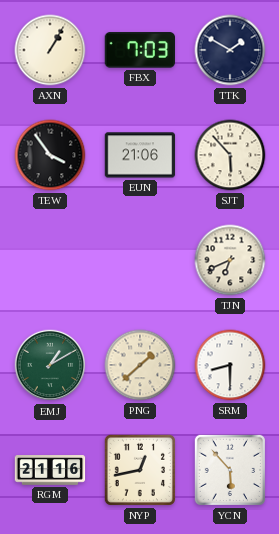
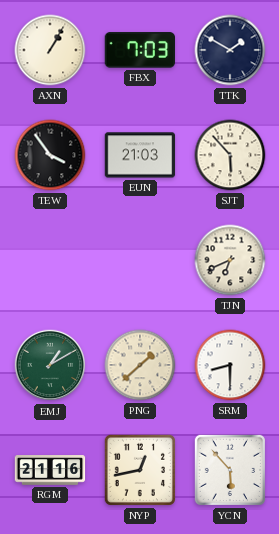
EUN: 21:06 -> 21:03
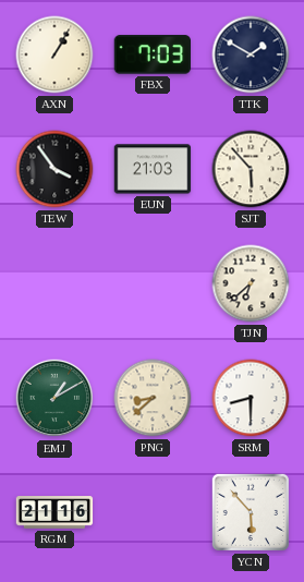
TJN: 6:41 -> 6:38
PNG: 1:38 -> 8:38
NYP: 12:43 -> none
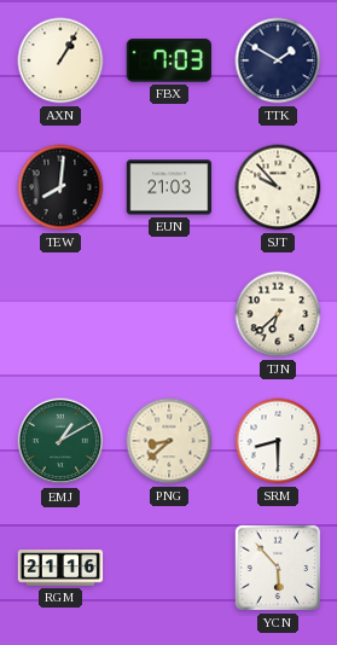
TEW: 3:54 -> 8:01
SJT: 5:53 -> 9:53
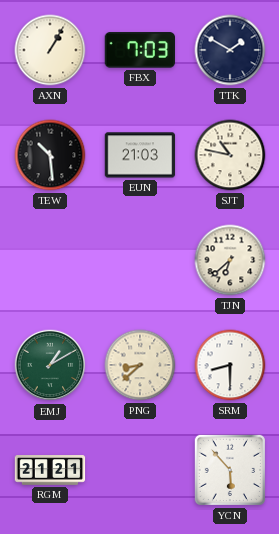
TEW: 8:01 -> 10:29
SJT: 9:53 -> 10:47
RGM: 21:16 -> 21:21
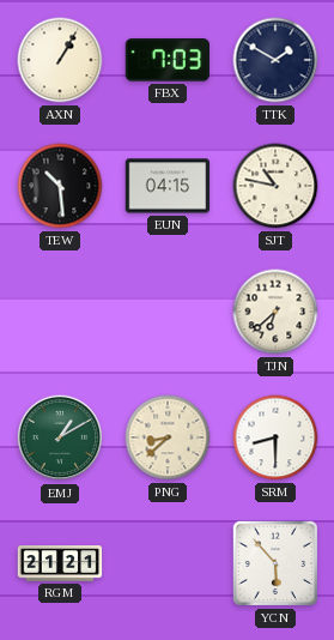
EUN: 21:03 -> 04:15
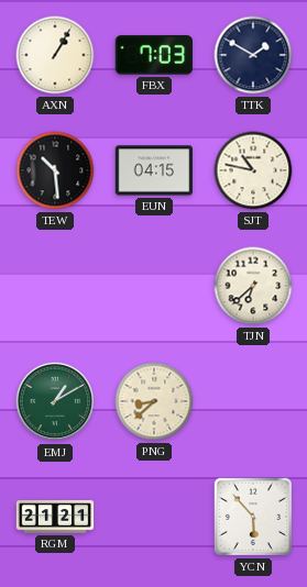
SRM: 8:30 -> none
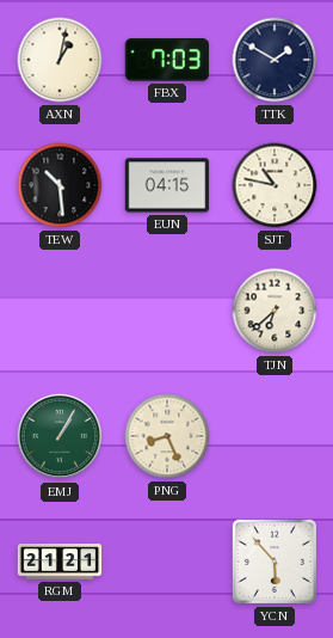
AXN: 1:05 -> 1:02
EMJ: 1:10 -> 1:05
PNG: 8:38 -> 8:26
